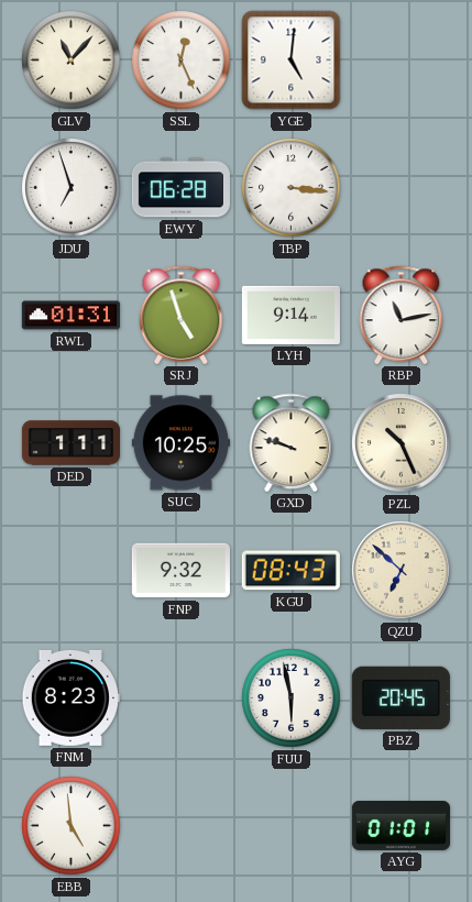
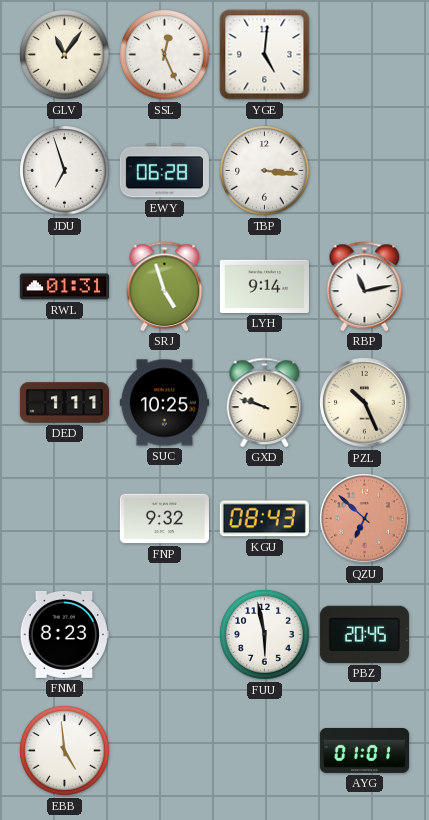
GLV: 11:07 -> 11:06
QZU dial: cream -> salmon
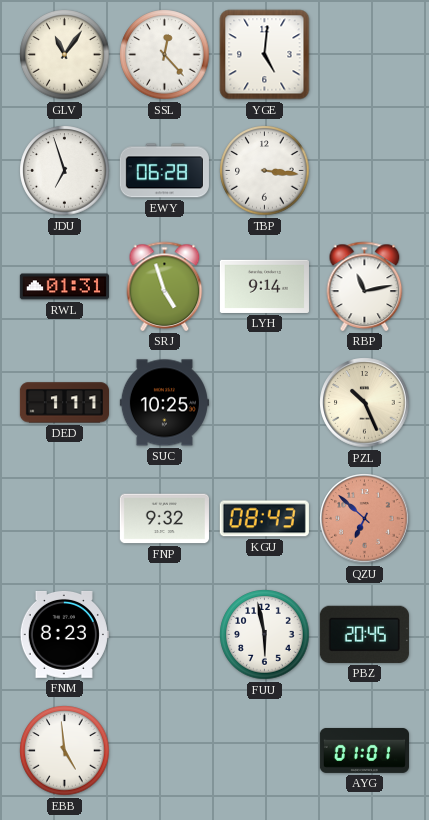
SSL: 12:26 -> 12:23
GXD: 9:48 -> none
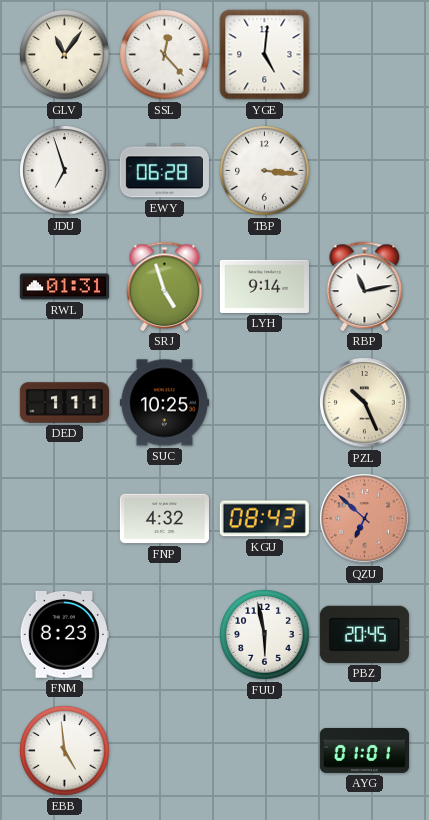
FNP: 9:32 -> 4:32
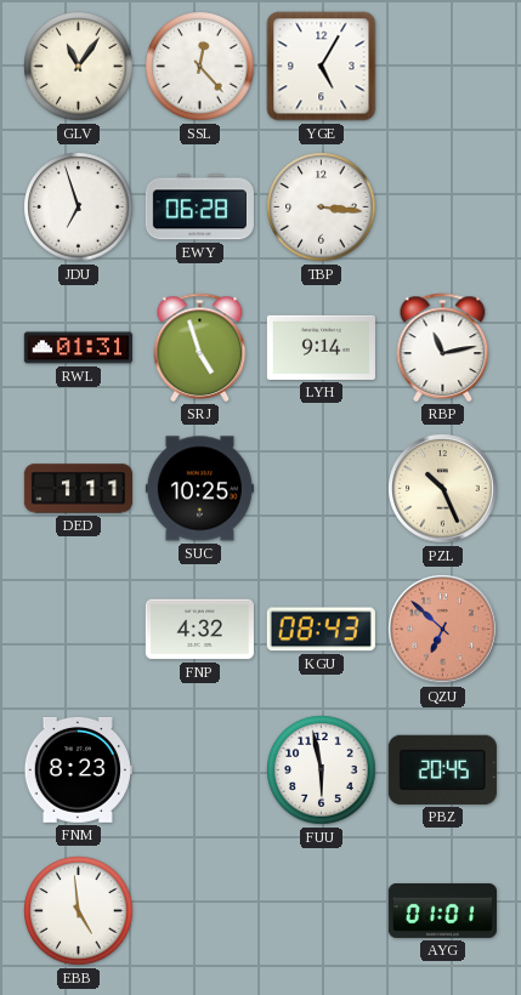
YGE: 5:01 -> 5:05
